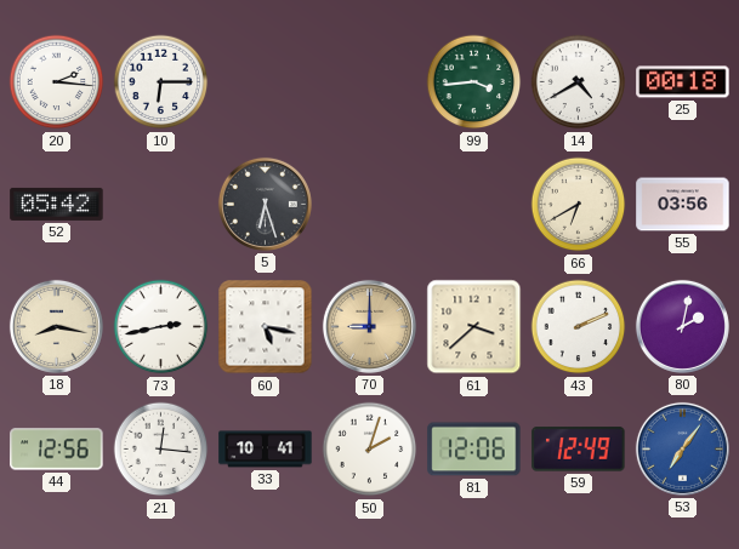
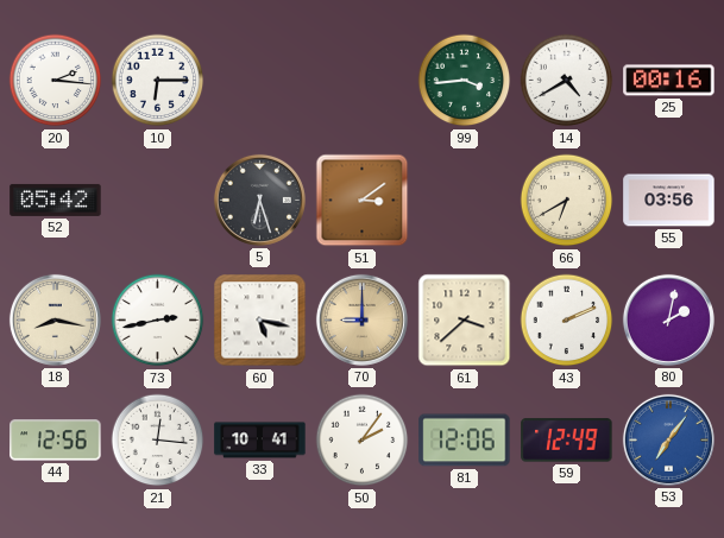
25: 00:18 -> 00:16
51: none -> 3:09
50: 2:03 -> 2:06
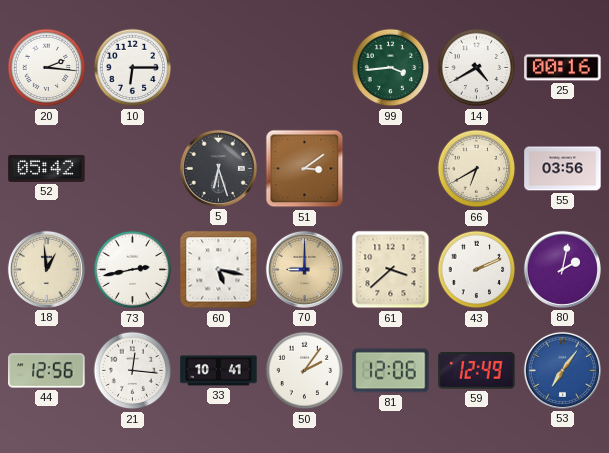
18: 8:17 -> 12:59
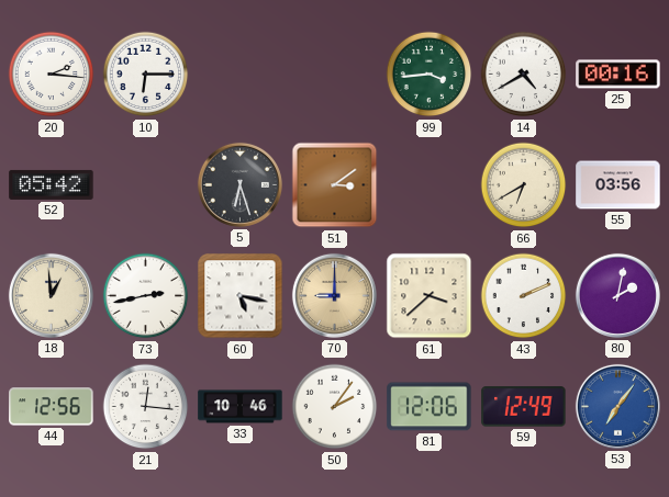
33: 10:41 -> 10:46
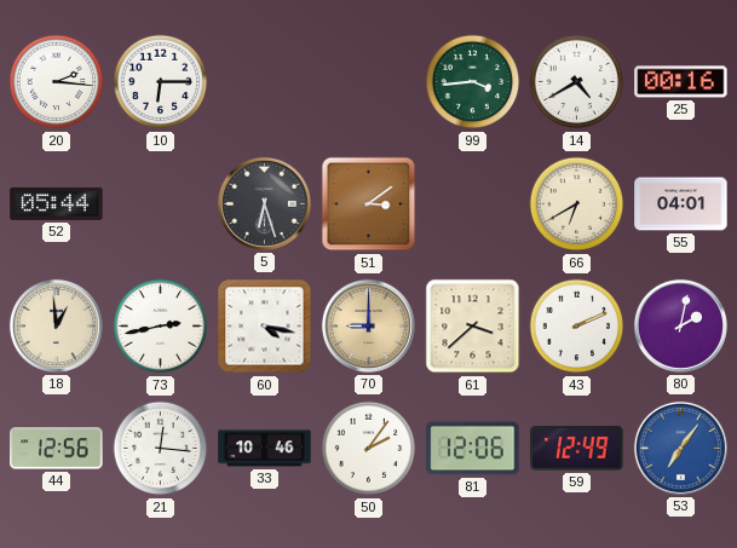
52: 05:42 -> 05:44
55: 03:56 -> 04:01
60: 5:17 -> 4:17
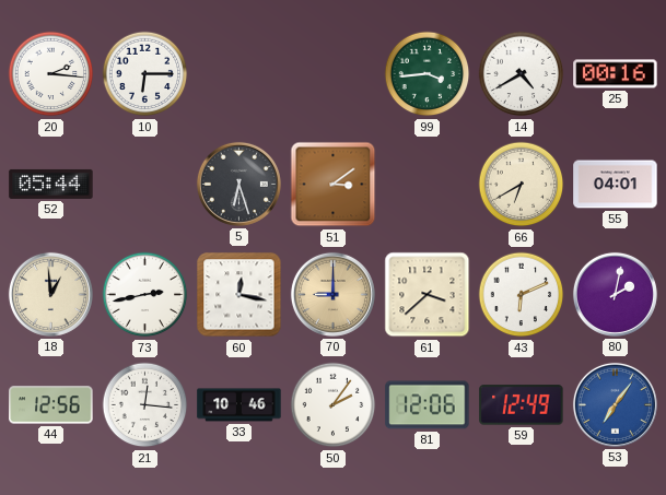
60: 4:17 -> 12:17
43: 2:11 -> 6:11
